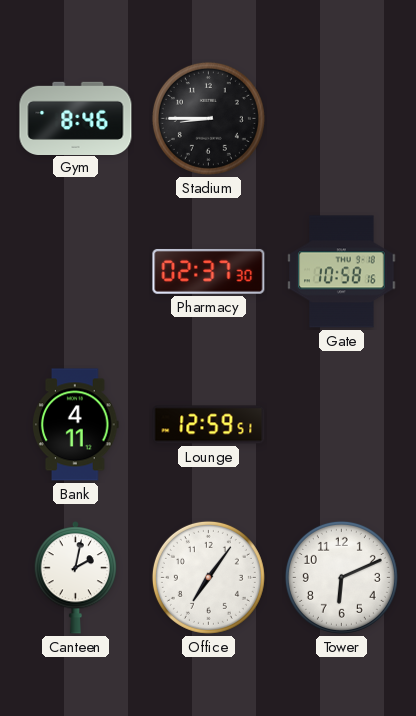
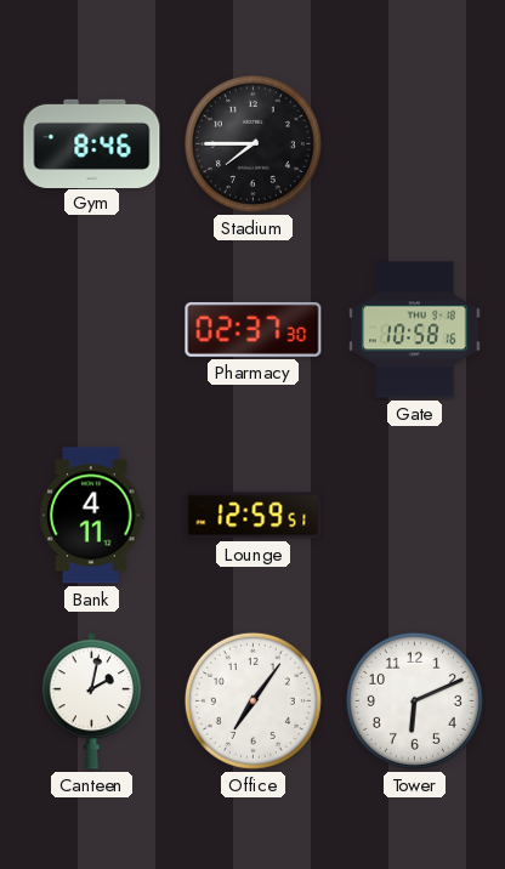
Stadium: 8:45 -> 7:45
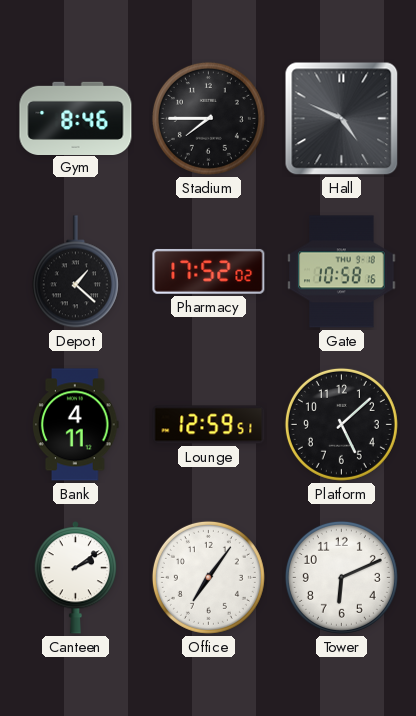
Hall: none -> 4:49
Depot: none -> 1:22
Pharmacy: 02:37 -> 17:52
Platform: none -> 5:08
Canteen: 2:02 -> 2:09
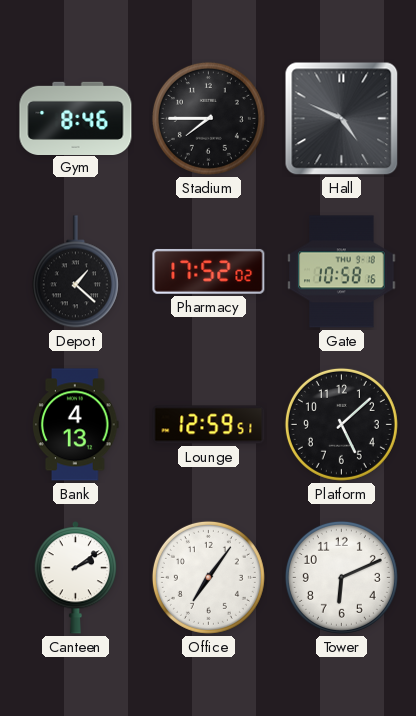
Bank: 4:11 -> 4:13
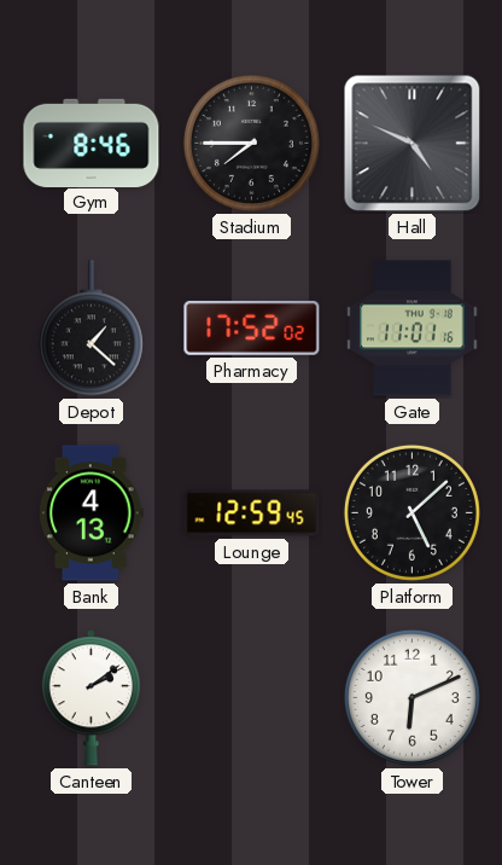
Gate: 10:58 -> 11:01
Lounge: 12:59:51 -> 12:59:45
Office: 7:06 -> none
